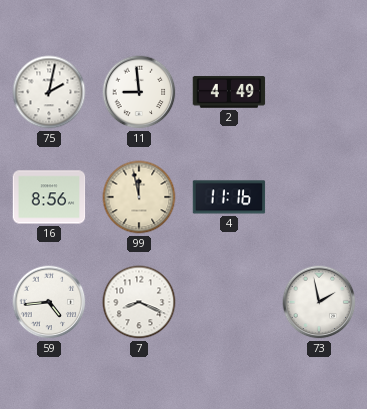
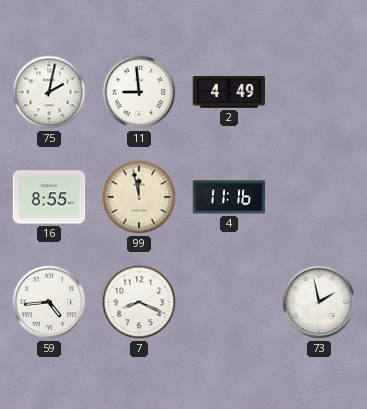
16: 8:56 -> 8:55
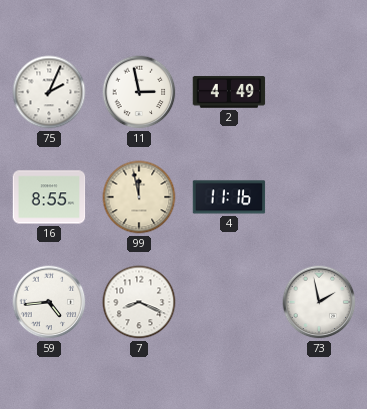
75: 2:02 -> 2:04
11: 8:59 -> 2:58
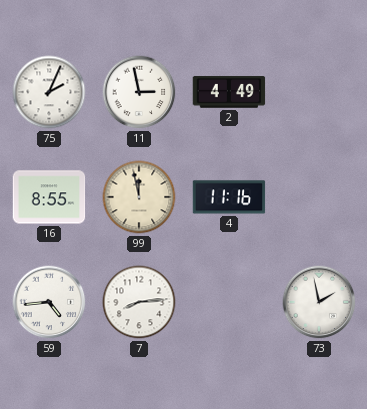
7: 8:19 -> 8:14
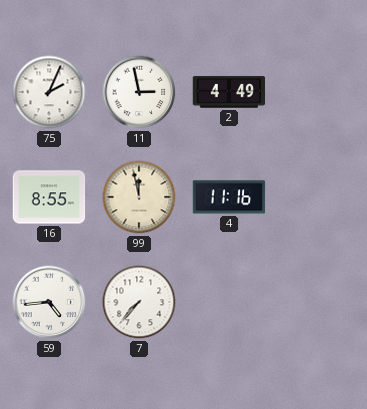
7: 8:14 -> 7:37
73: 1:58 -> none
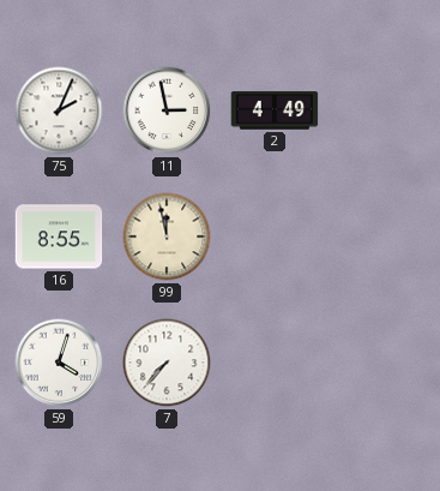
4: 11:16 -> none
59: 4:44 -> 4:03
